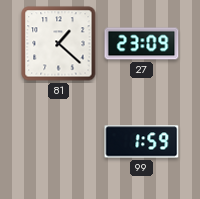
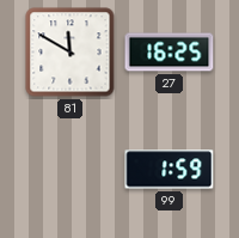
81: 1:22 -> 11:50
27: 23:09 -> 16:25
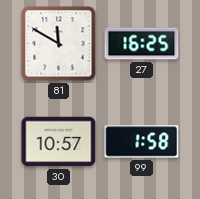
30: none -> 10:57
99: 1:59 -> 1:58
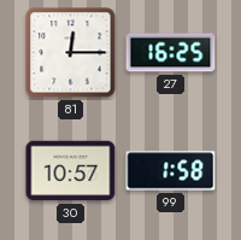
81: 11:50 -> 12:15
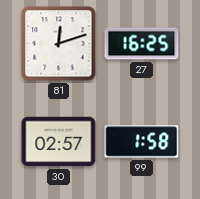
81: 12:15 -> 12:12
30: 10:57 -> 02:57
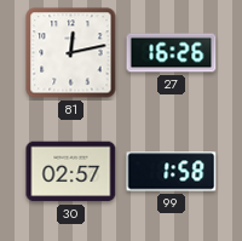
81: 12:12 -> 12:13
27: 16:25 -> 16:26
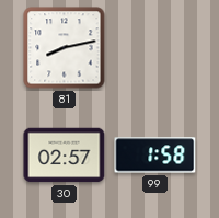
81: 12:13 -> 8:13
27: 16:26 -> none
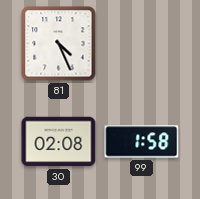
81: 8:13 -> 4:26
30: 02:57 -> 02:08
